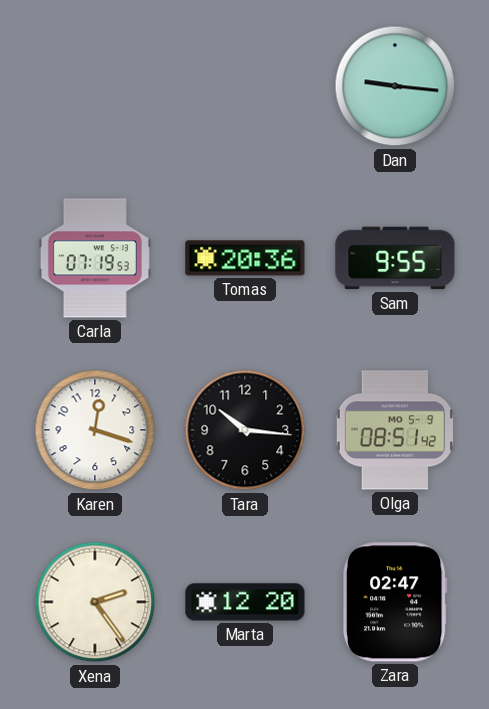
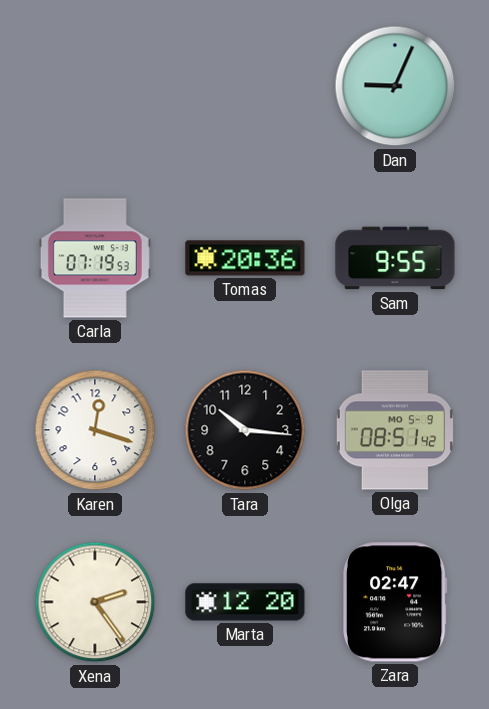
Dan: 9:16 -> 9:04
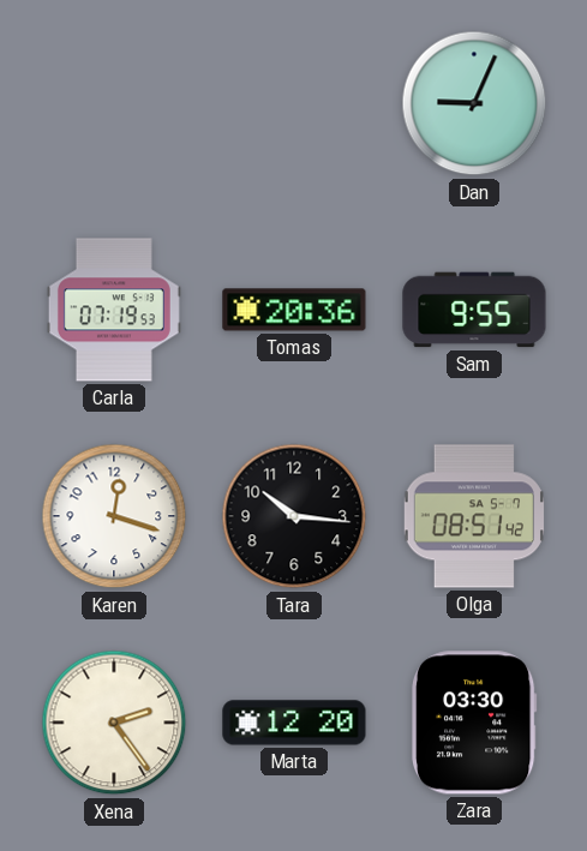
Olga date: MO 5-9 -> SA 5-7
Zara: 02:47 -> 03:30
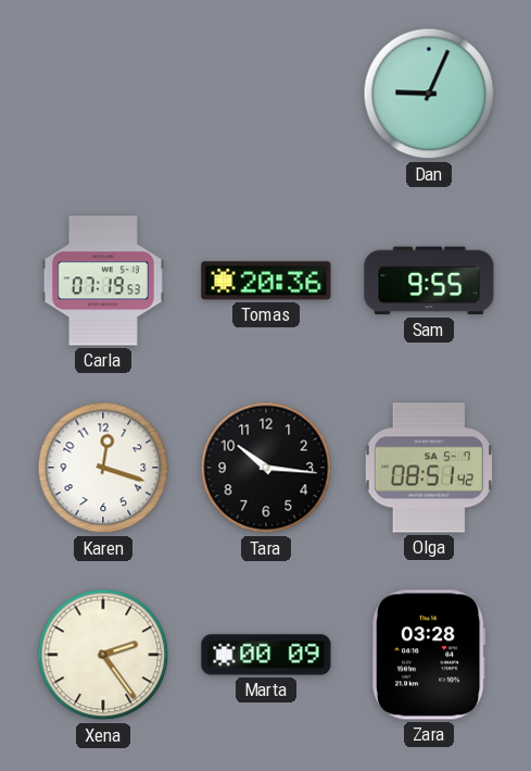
Marta: 12:20 -> 00:09
Zara: 03:30 -> 03:28
